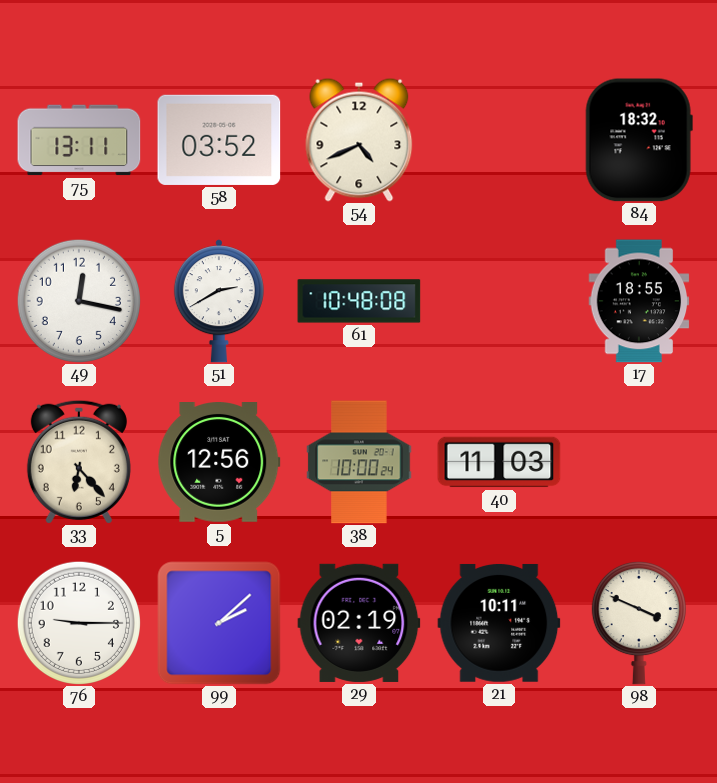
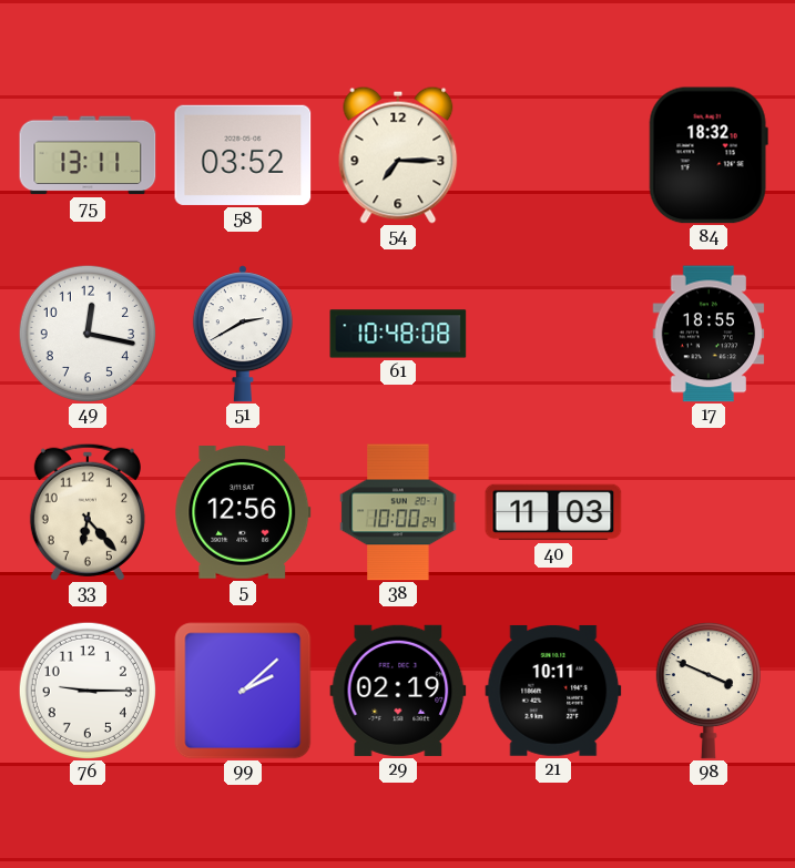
54: 4:41 -> 7:15
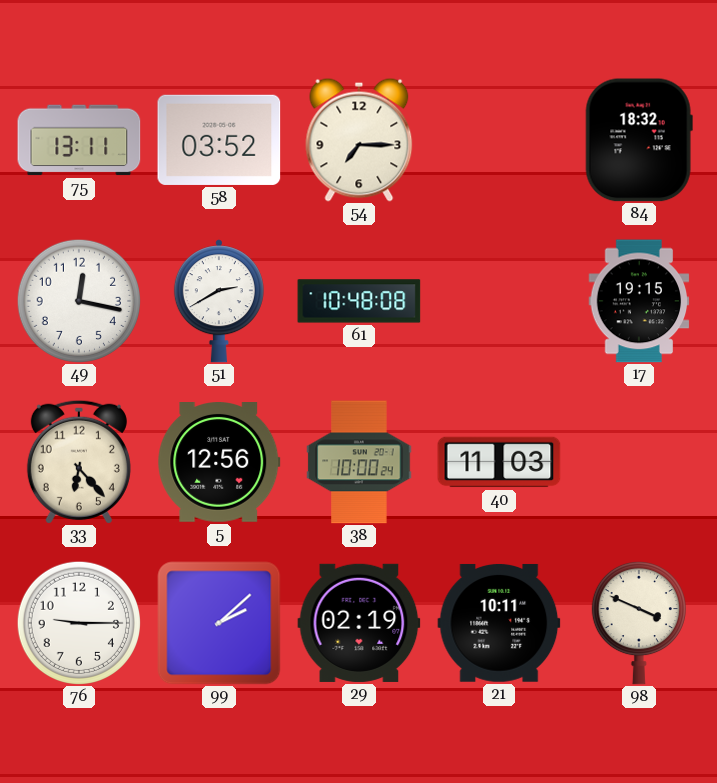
17: 18:55 -> 19:15
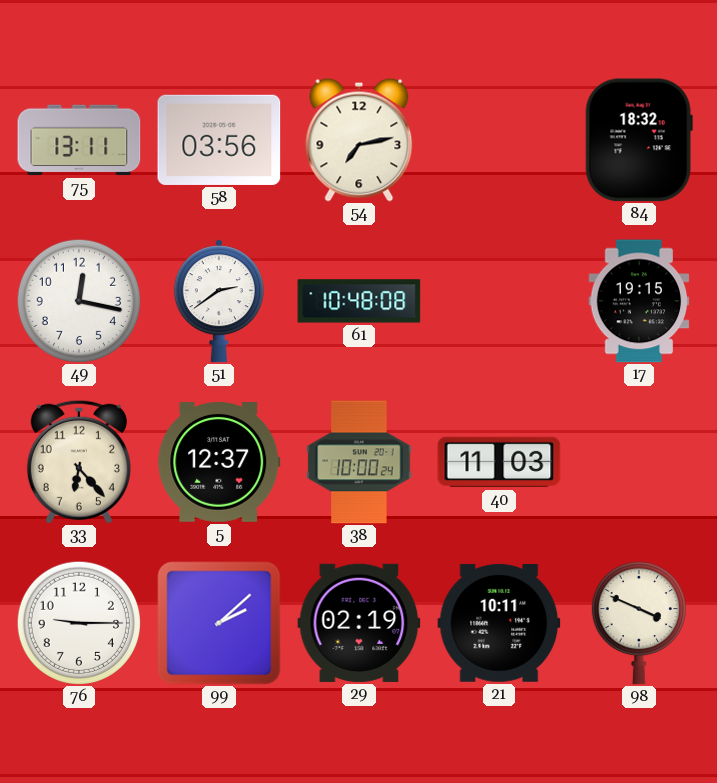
58: 03:52 -> 03:56
54: 7:15 -> 7:13
51: 2:40 -> 2:39
5: 12:56 -> 12:37
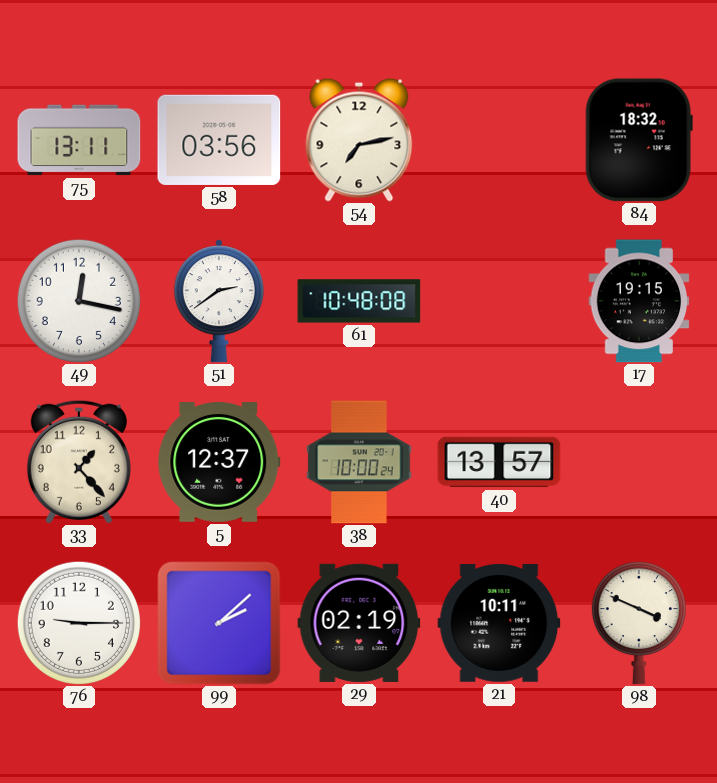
33: 6:23 -> 1:23
40: 11:03 -> 13:57
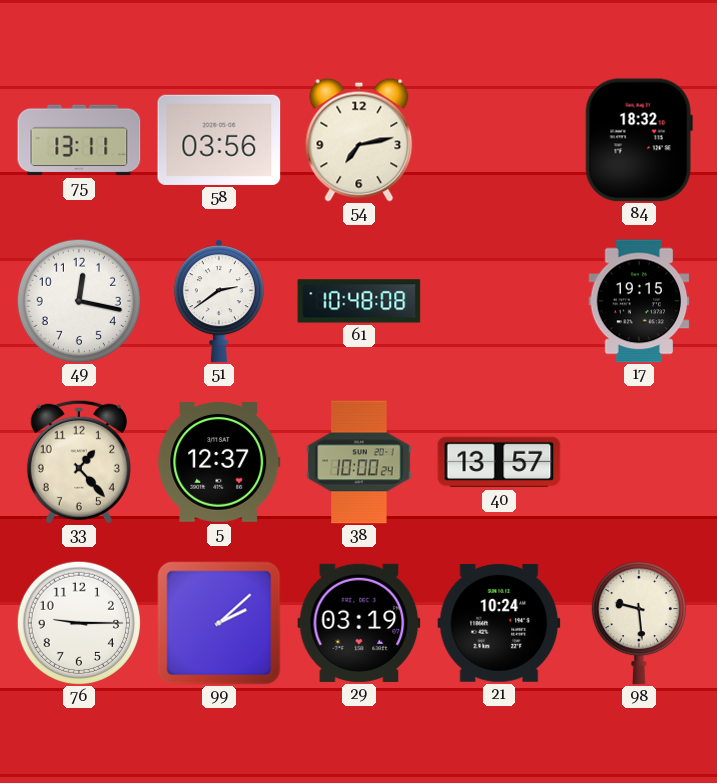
29: 02:19 -> 03:19
21: 10:11 -> 10:24
98: 3:49 -> 9:29
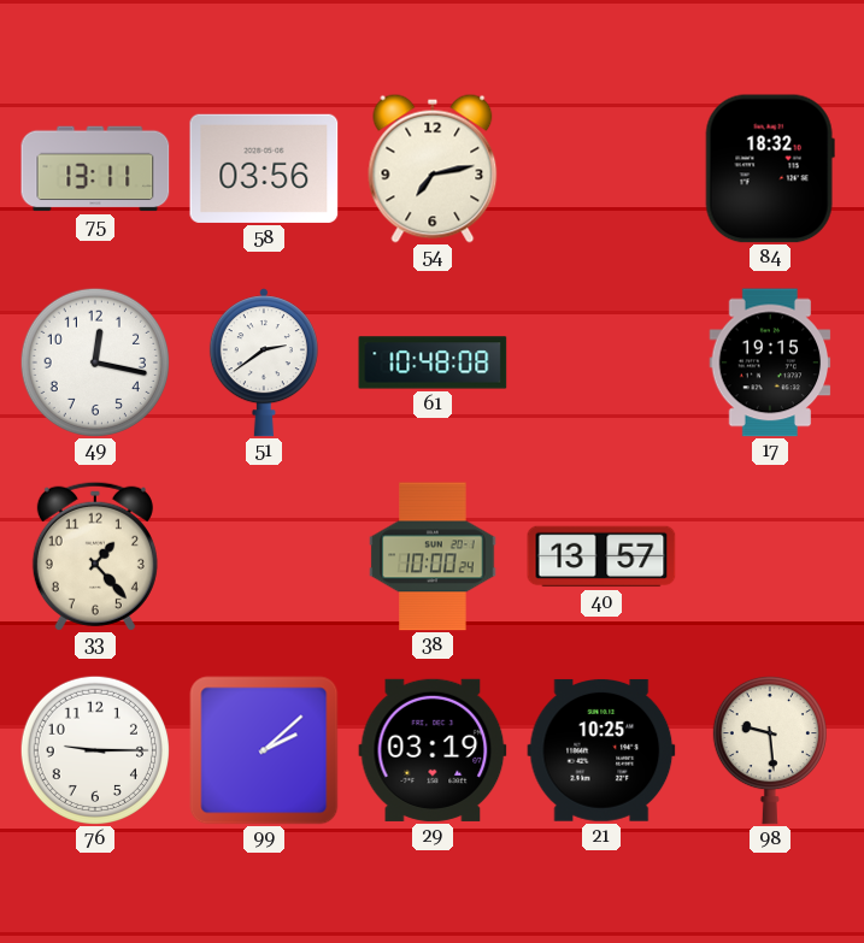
5: 12:37 -> none
21: 10:24 -> 10:25
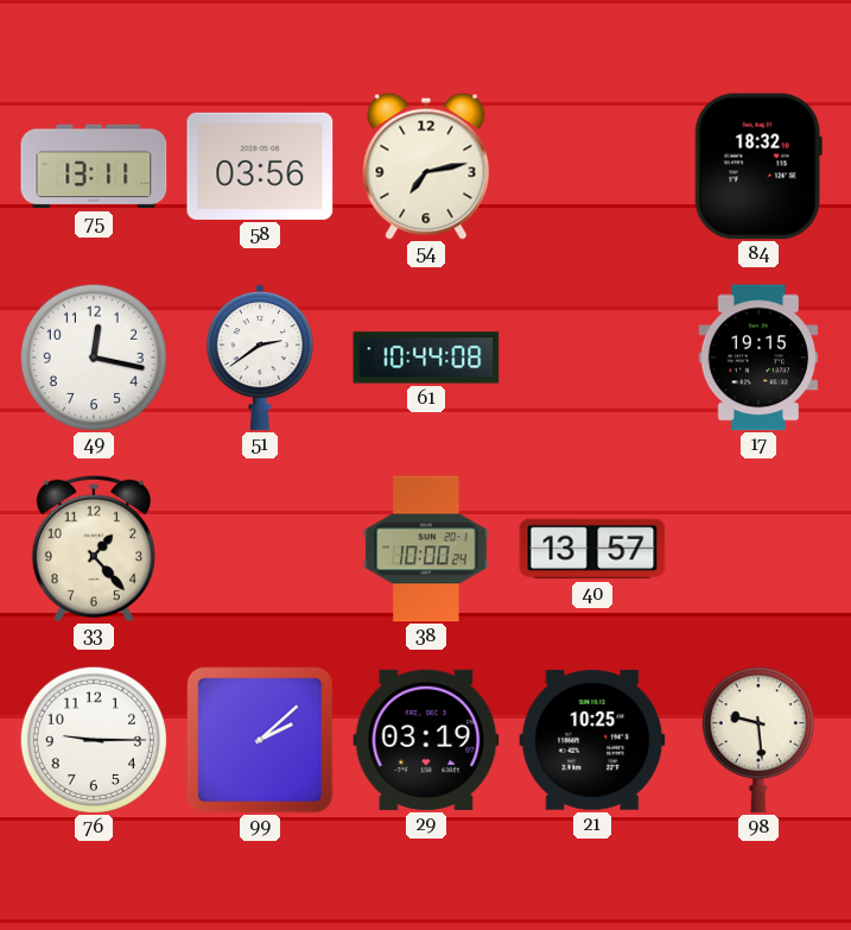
61: 10:48 -> 10:44
